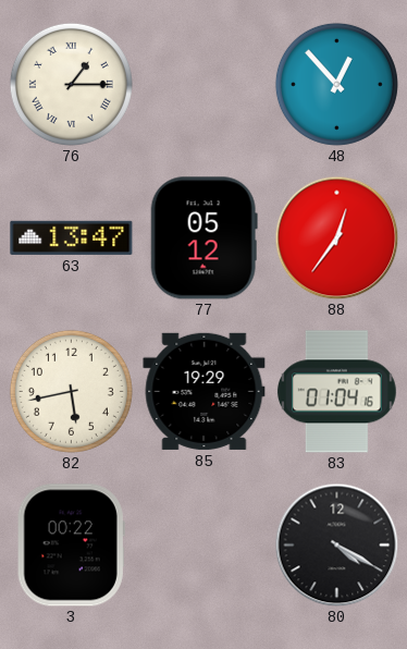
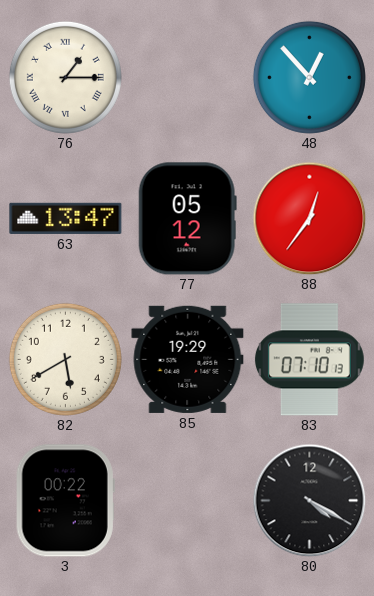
82: 5:43 -> 5:40
83: 01:04 -> 07:10
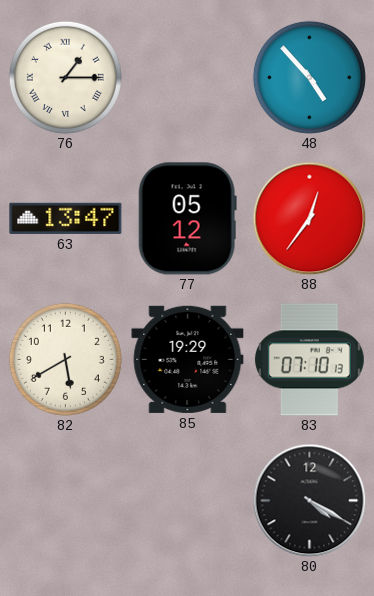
48: 12:53 -> 4:53
3: 00:22 -> none
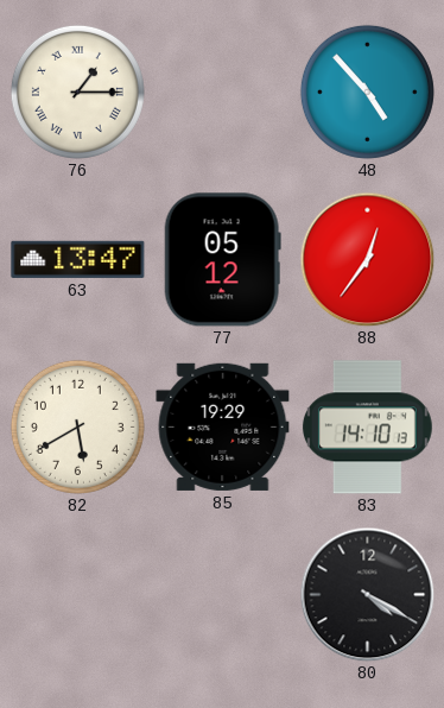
83: 07:10 -> 14:10
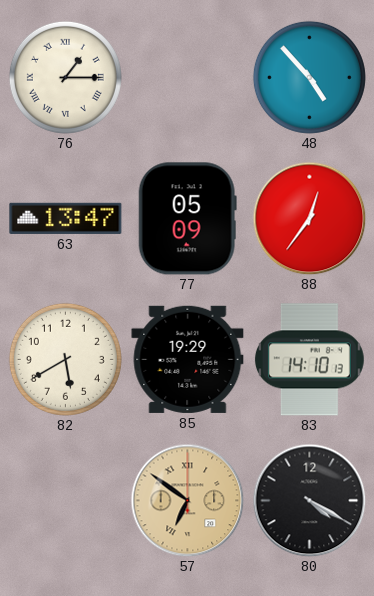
77: 05:12 -> 05:09
57: none -> 6:51
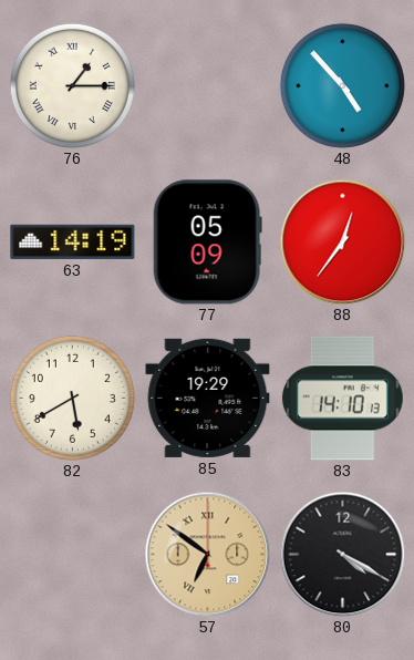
63: 13:47 -> 14:19
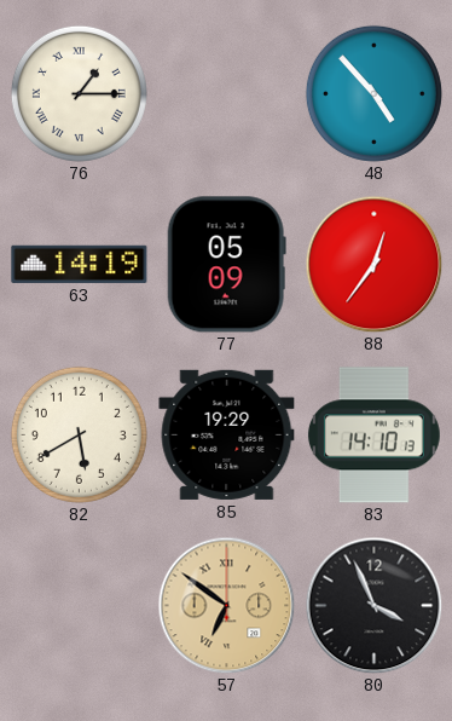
80: 4:20 -> 3:56
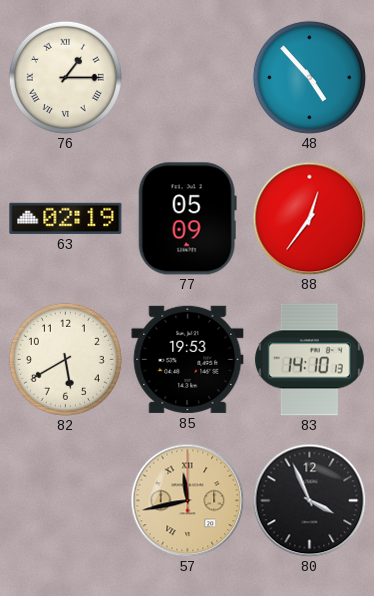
63: 14:19 -> 02:19
85: 19:29 -> 19:53
57: 6:51 -> 11:43
